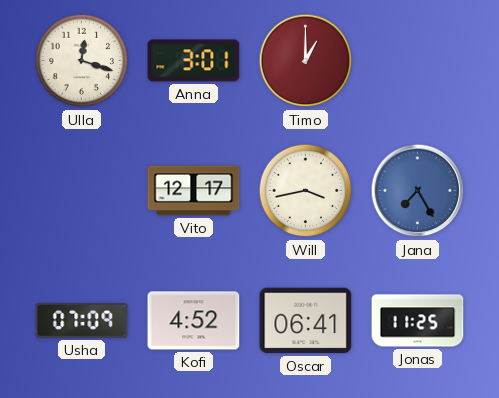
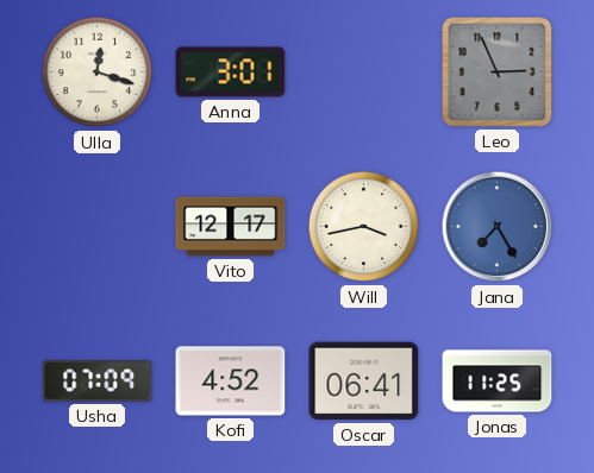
Timo: 1:00 -> none
Leo: none -> 2:56
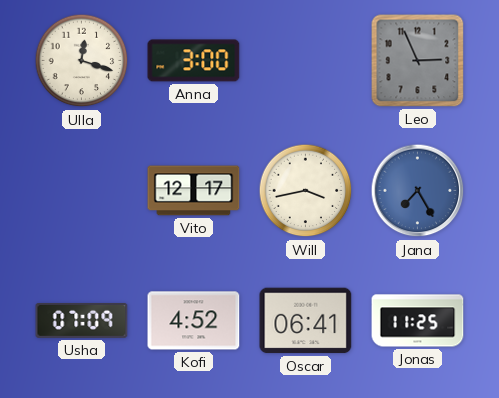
Anna: 3:01 -> 3:00
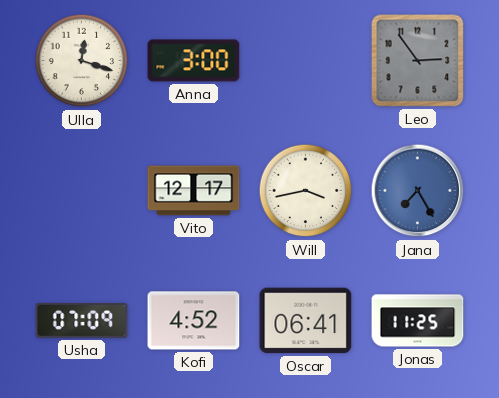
Leo: 2:56 -> 2:54
